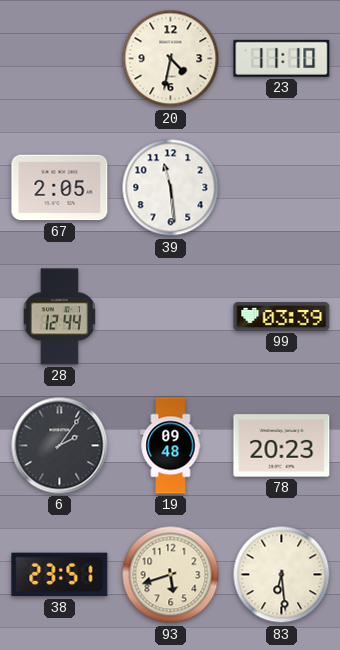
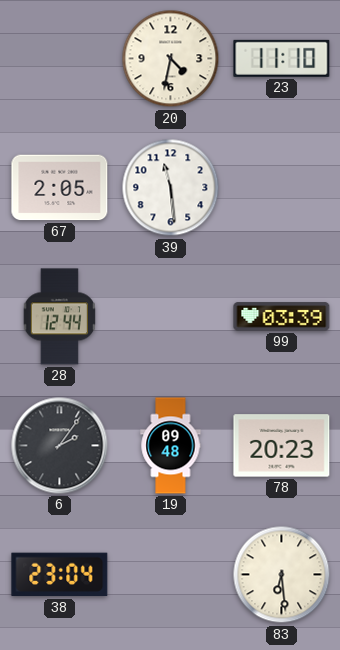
38: 23:51 -> 23:04
93: 5:42 -> none
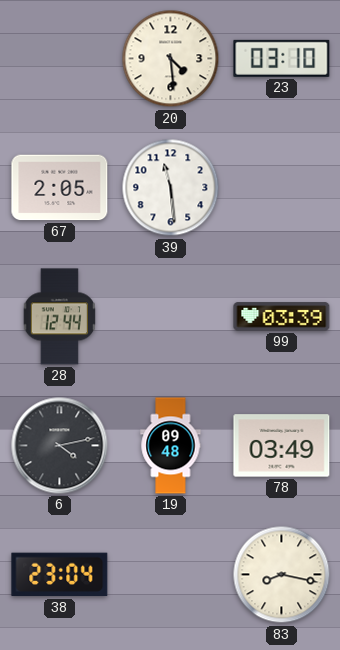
20: 4:32 -> 4:29
23: 11:10 -> 03:10
6: 2:06 -> 4:13
78: 20:23 -> 03:49
83: 6:29 -> 8:17
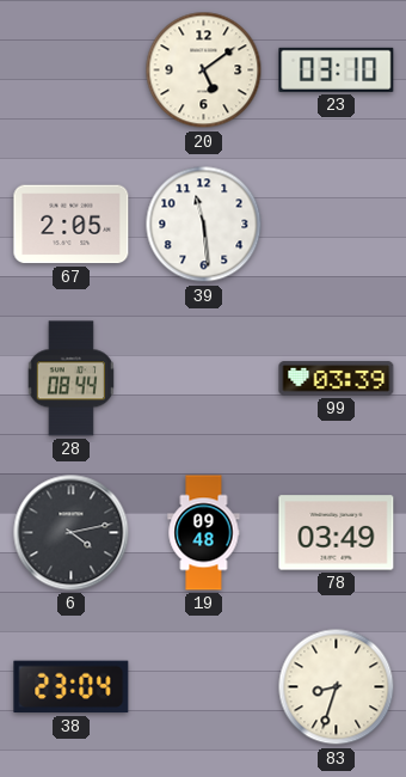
20: 4:29 -> 5:09
28: 12:44 -> 08:44
83: 8:17 -> 8:33
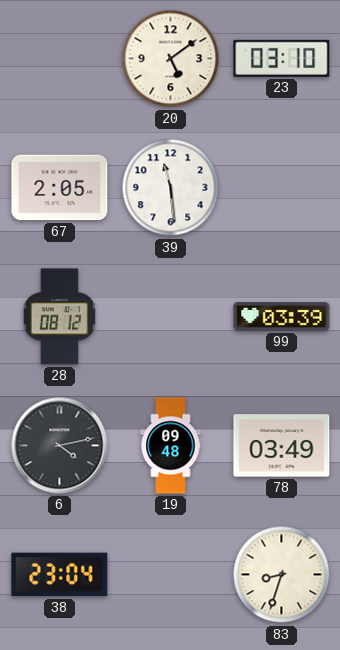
28: 08:44 -> 08:12
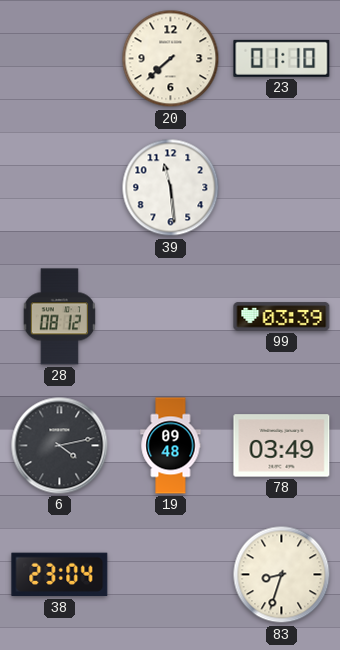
20: 5:09 -> 7:38
23: 03:10 -> 01:10
67: 2:05 -> none
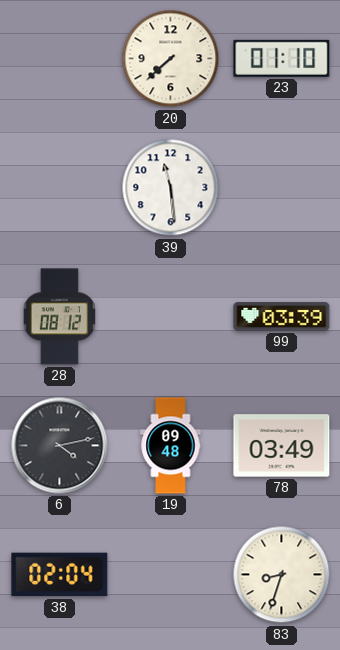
38: 23:04 -> 02:04
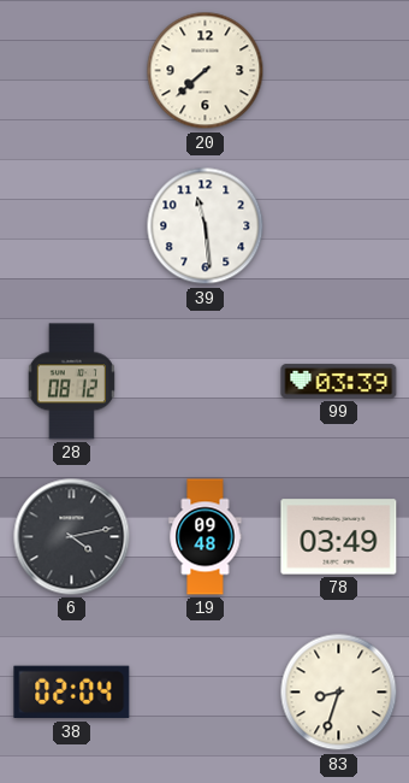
23: 01:10 -> none
